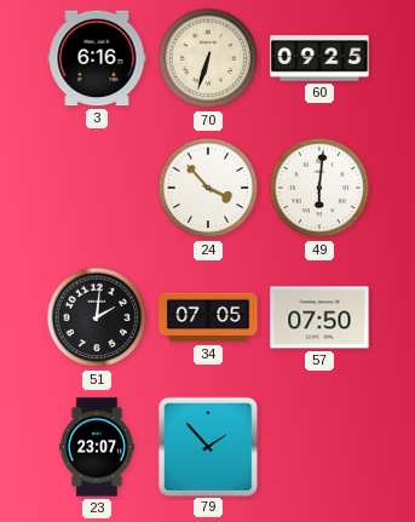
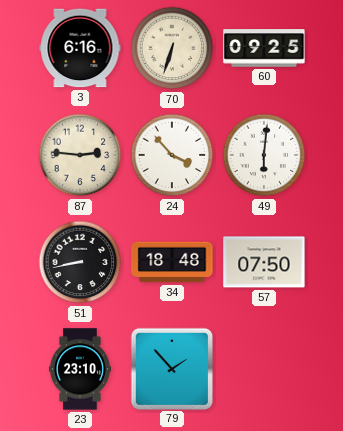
87: none -> 2:46
51: 2:01 -> 8:43
34: 07:05 -> 18:48
23: 23:07 -> 23:10
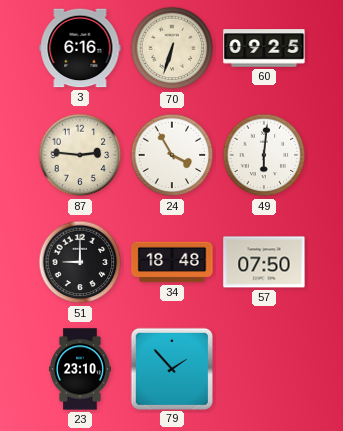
24: 3:53 -> 3:55
51: 8:43 -> 9:00
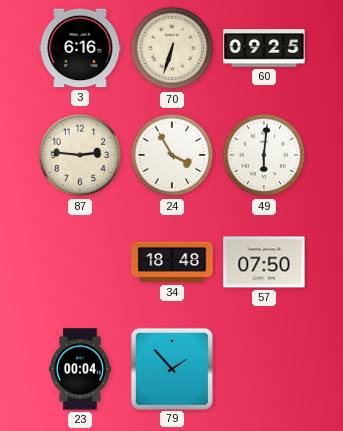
51: 9:00 -> none
23: 23:10 -> 00:04
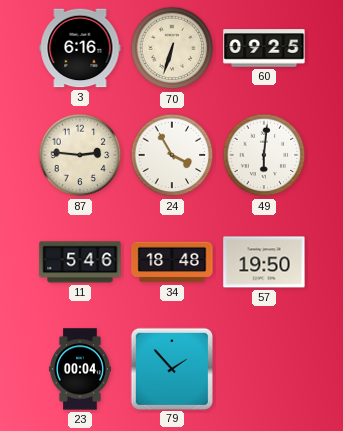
11: none -> 5:46
57: 07:50 -> 19:50
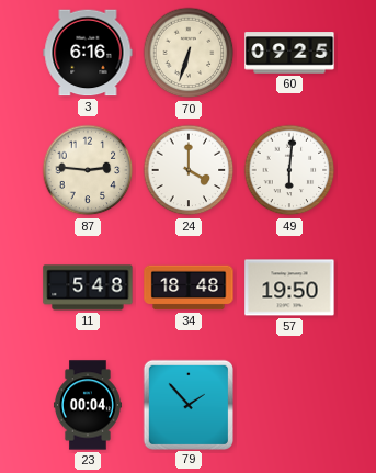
24: 3:55 -> 4:00
11: 5:46 -> 5:48
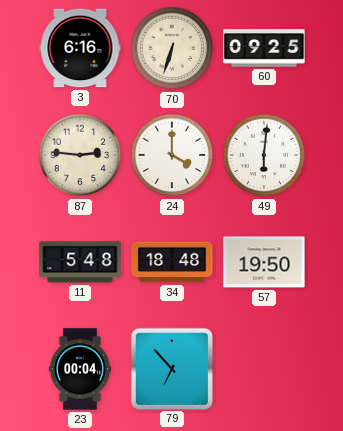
79: 1:53 -> 6:53
